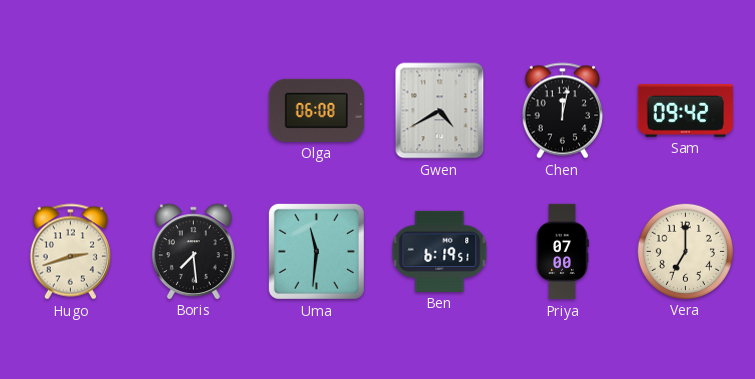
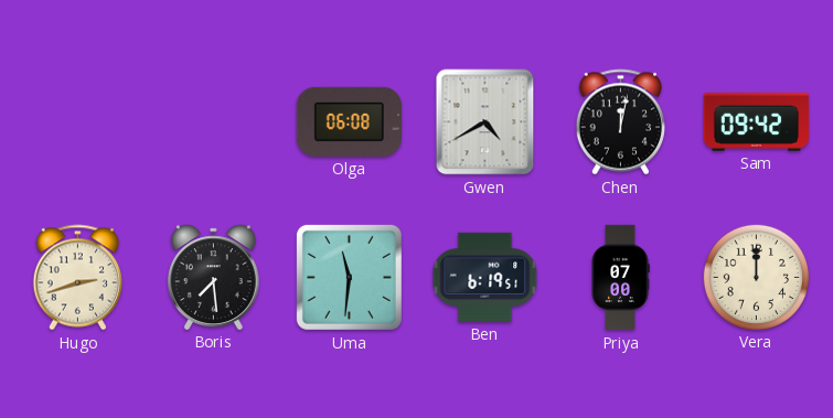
Vera: 7:00 -> 12:00
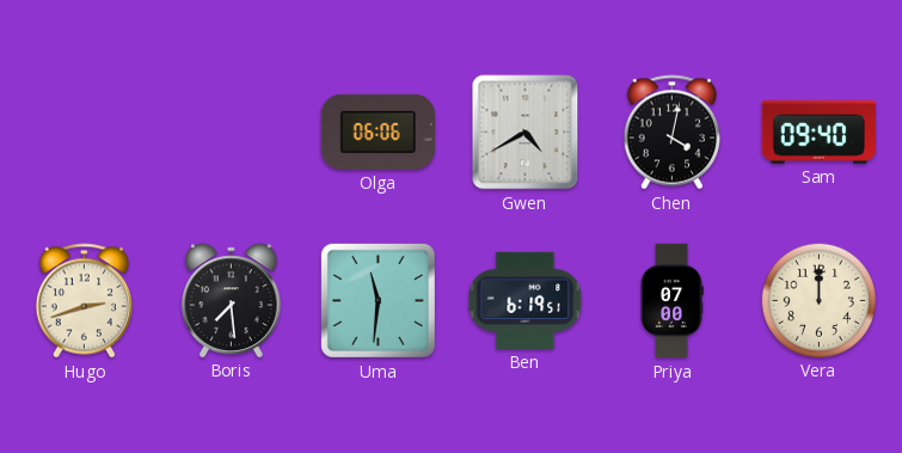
Olga: 06:08 -> 06:06
Chen: 12:02 -> 4:02
Sam: 09:42 -> 09:40
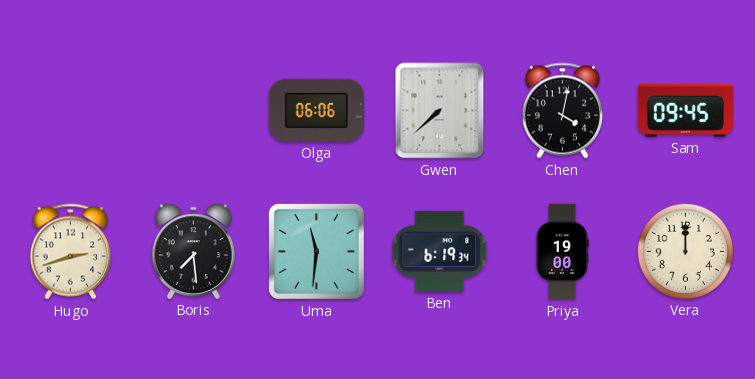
Gwen: 4:40 -> 7:38
Sam: 09:40 -> 09:45
Ben: 6:19:51 -> 6:19:34
Priya: 07:00 -> 19:00
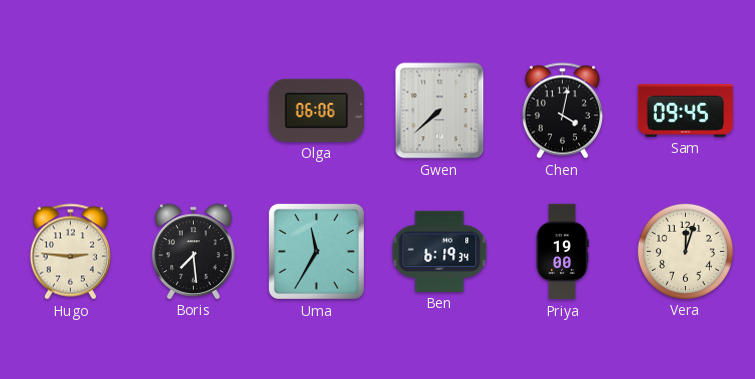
Hugo: 2:42 -> 2:46
Uma: 11:31 -> 11:35
Vera: 12:00 -> 12:03
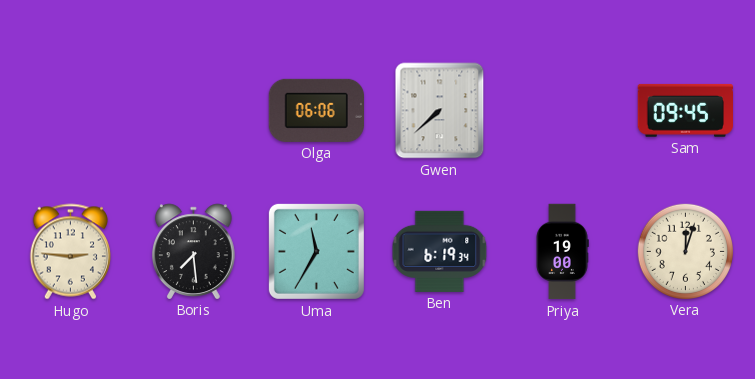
Chen: 4:02 -> none
